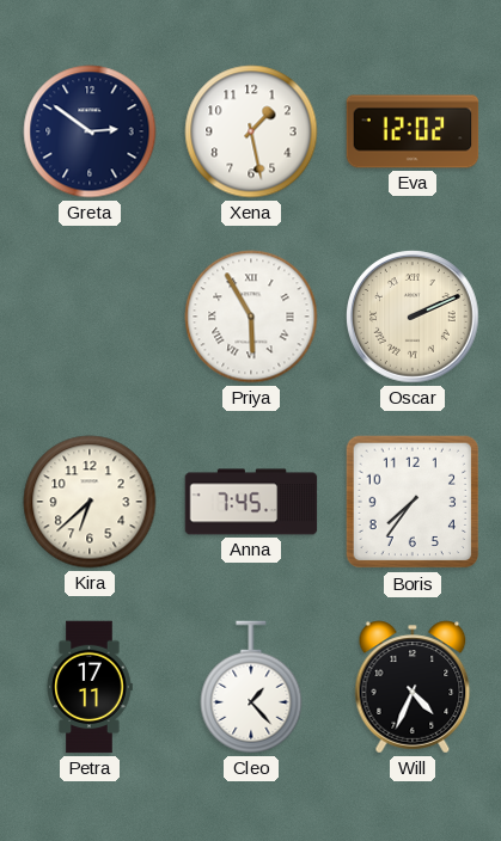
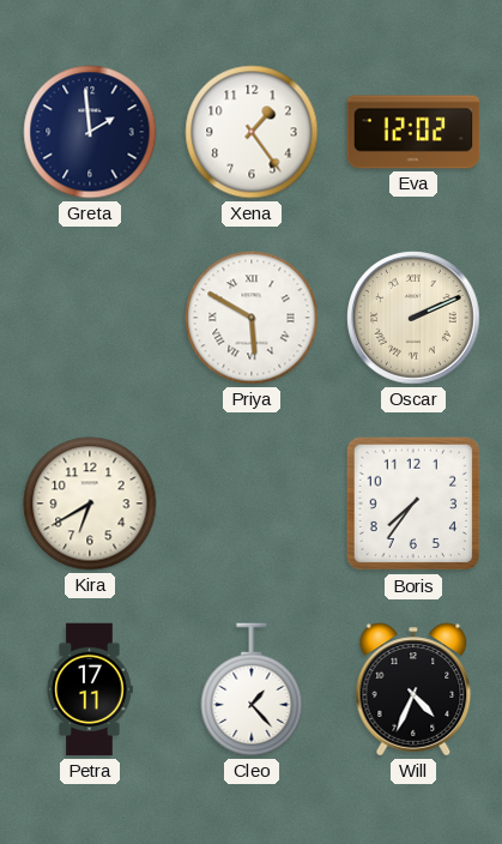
Greta: 2:51 -> 1:59
Xena: 1:28 -> 1:24
Priya: 5:55 -> 5:50
Kira: 6:38 -> 6:40
Anna: 7:45 -> none
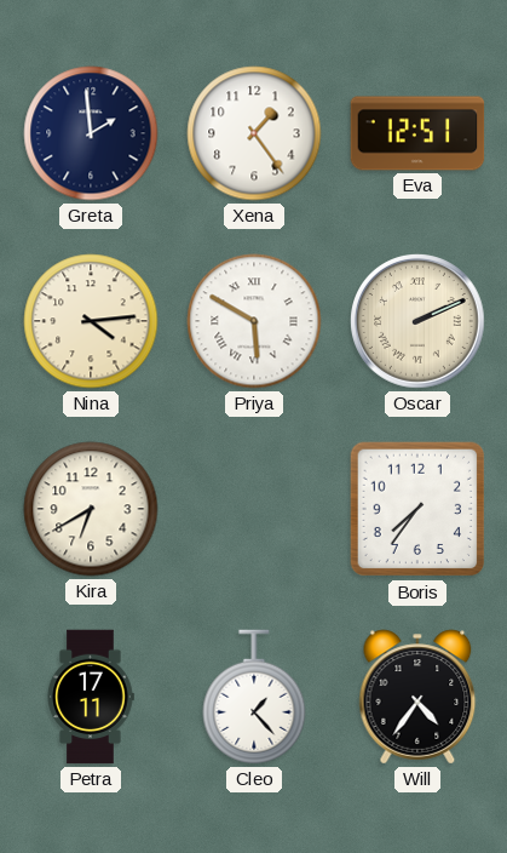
Eva: 12:02 -> 12:51
Nina: none -> 4:14
Will: 4:34 -> 4:36
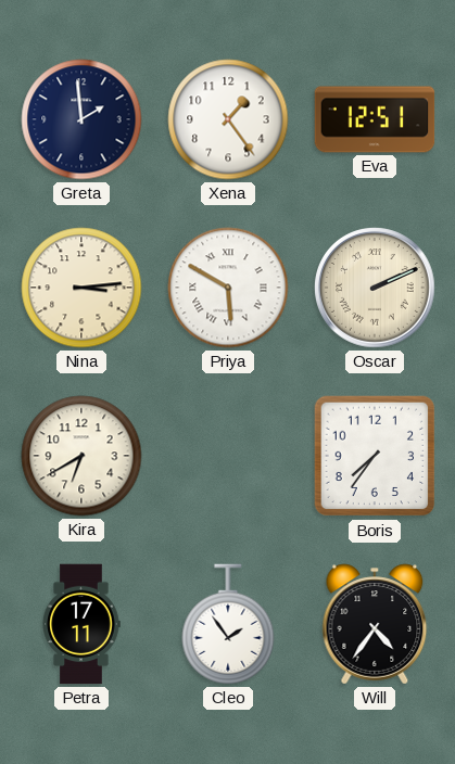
Nina: 4:14 -> 3:14
Cleo: 1:23 -> 1:54
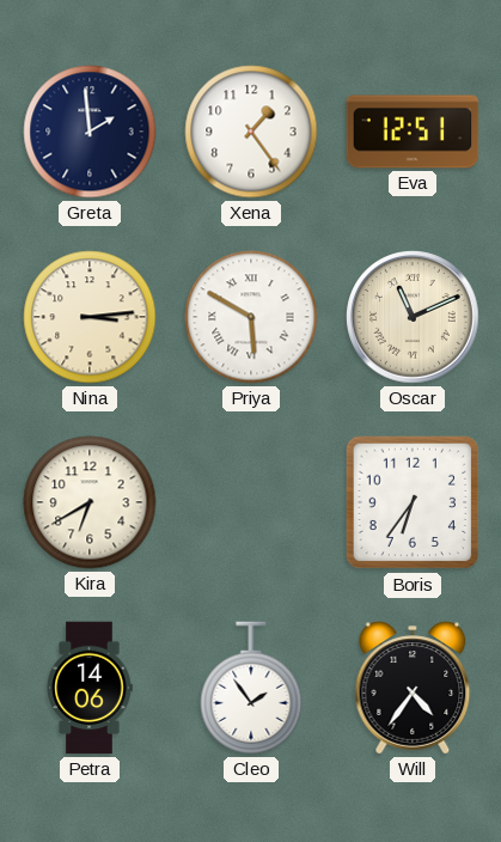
Oscar: 2:11 -> 11:11
Boris: 7:36 -> 6:36
Petra: 17:11 -> 14:06
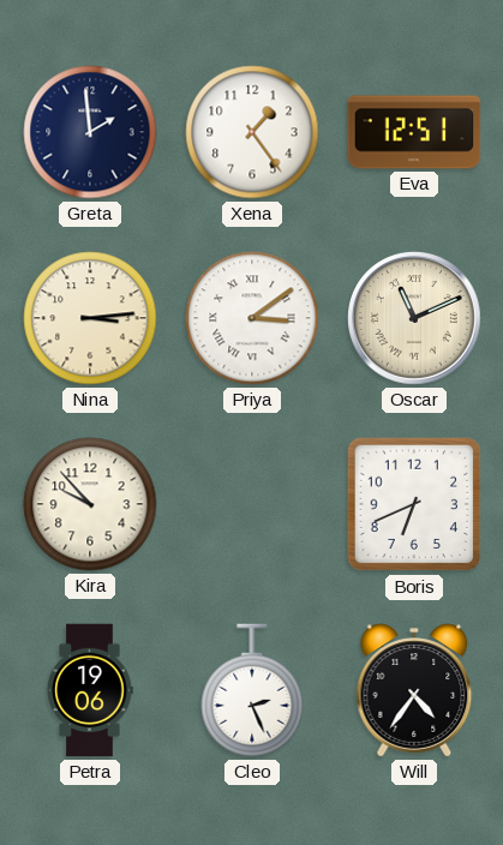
Priya: 5:50 -> 3:09
Kira: 6:40 -> 9:53
Boris: 6:36 -> 6:41
Petra: 14:06 -> 19:06
Cleo: 1:54 -> 2:26
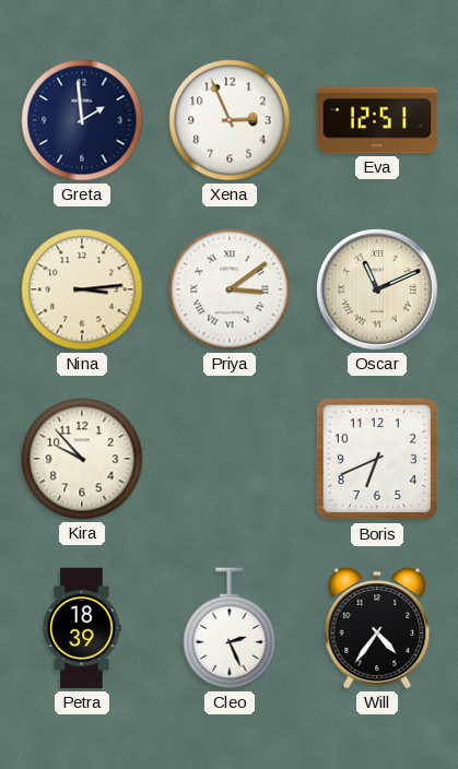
Xena: 1:24 -> 2:56
Petra: 19:06 -> 18:39
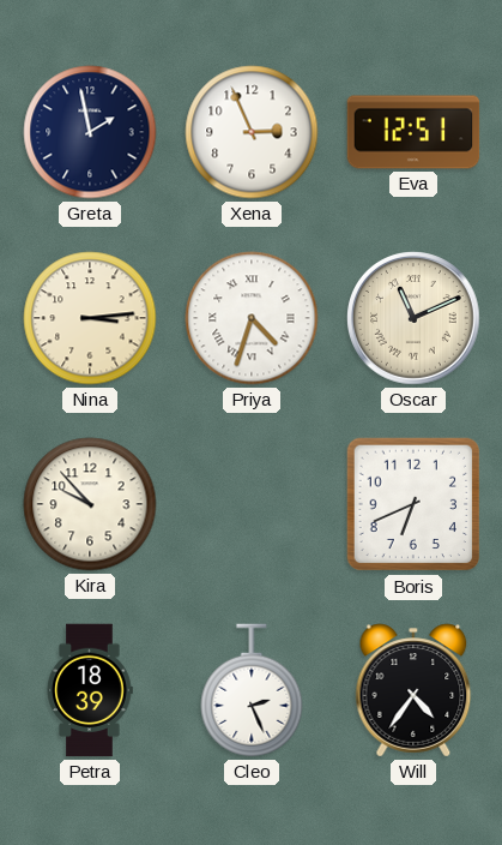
Greta: 1:59 -> 1:58
Priya: 3:09 -> 4:33
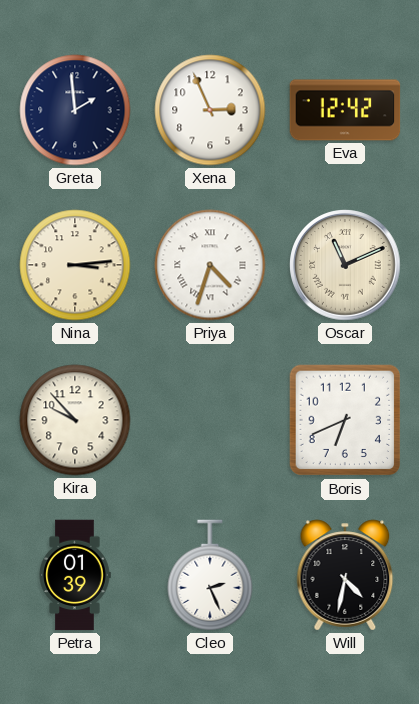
Greta: 1:58 -> 1:59
Eva: 12:51 -> 12:42
Petra: 18:39 -> 01:39
Will: 4:36 -> 4:32
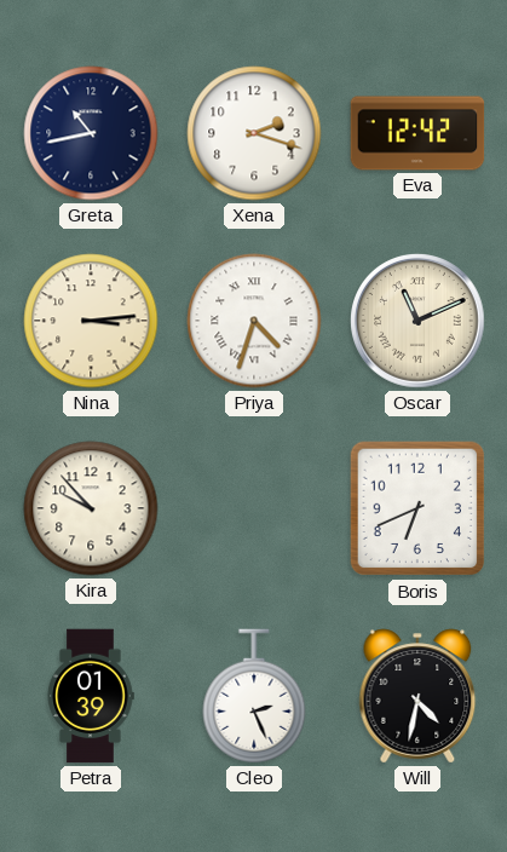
Greta: 1:59 -> 10:43
Xena: 2:56 -> 2:18
